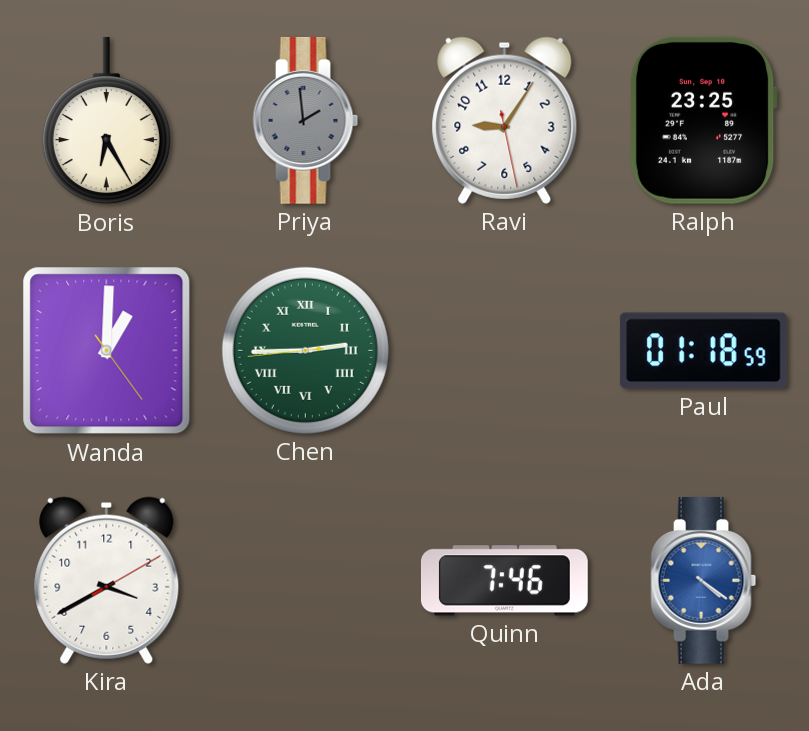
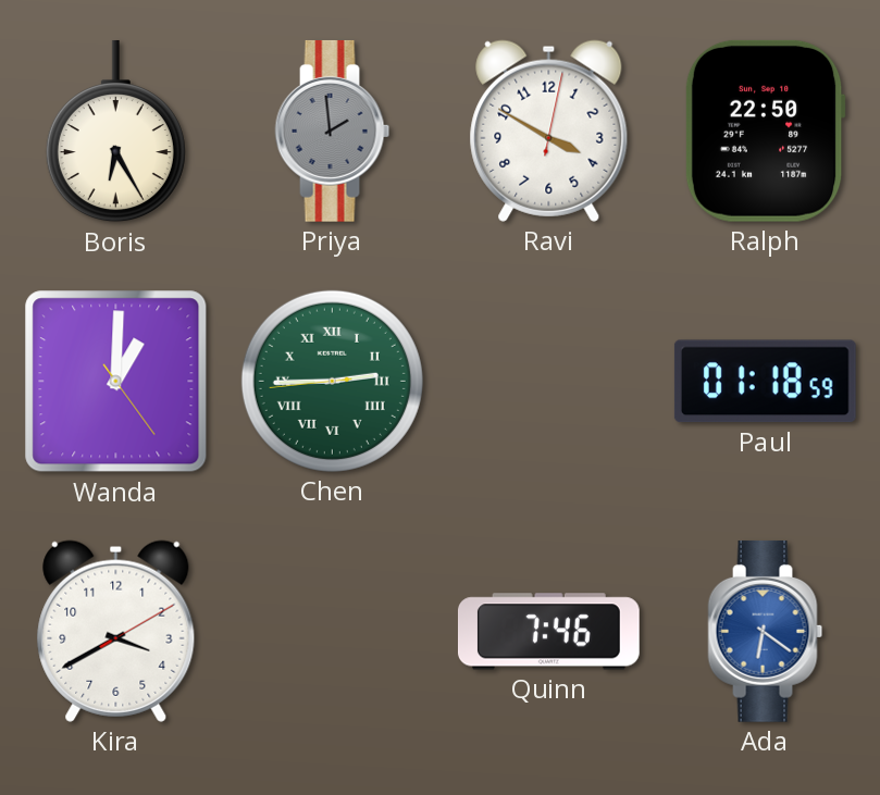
Ravi: 9:05 -> 3:50
Ralph: 23:25 -> 22:50
Ada: 4:21 -> 6:21
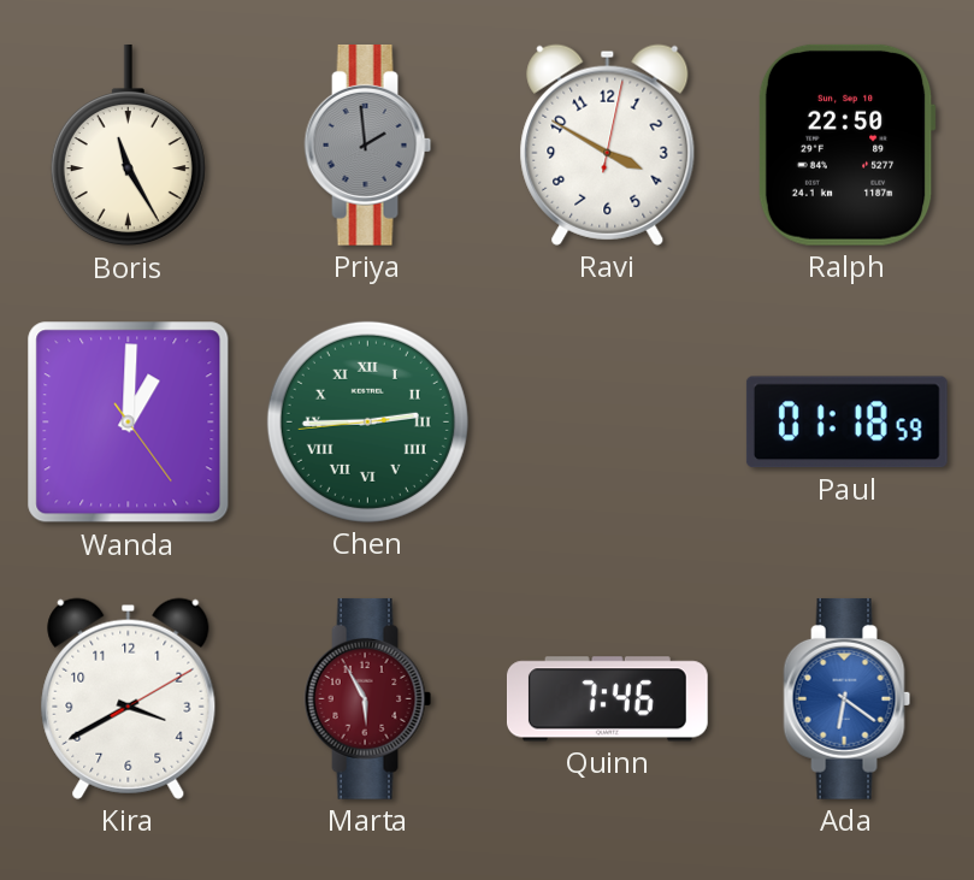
Boris: 6:25 -> 11:25
Marta: none -> 5:55
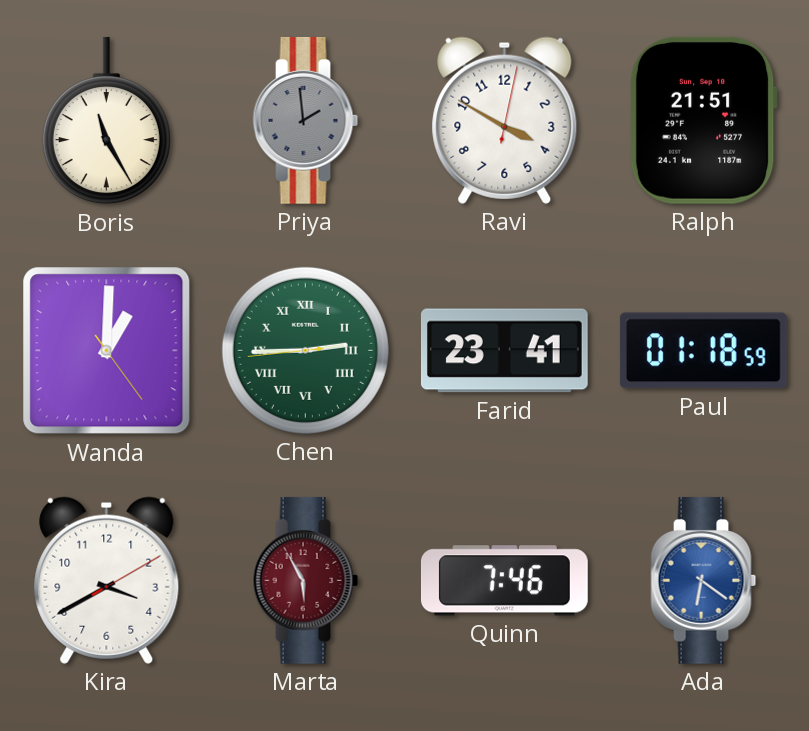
Ralph: 22:50 -> 21:51
Farid: none -> 23:41
